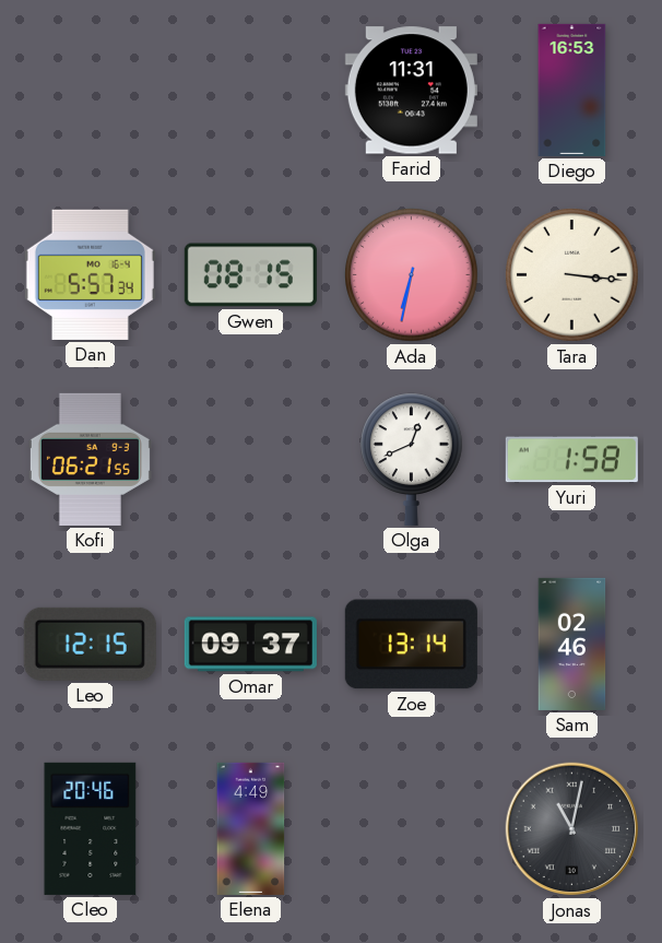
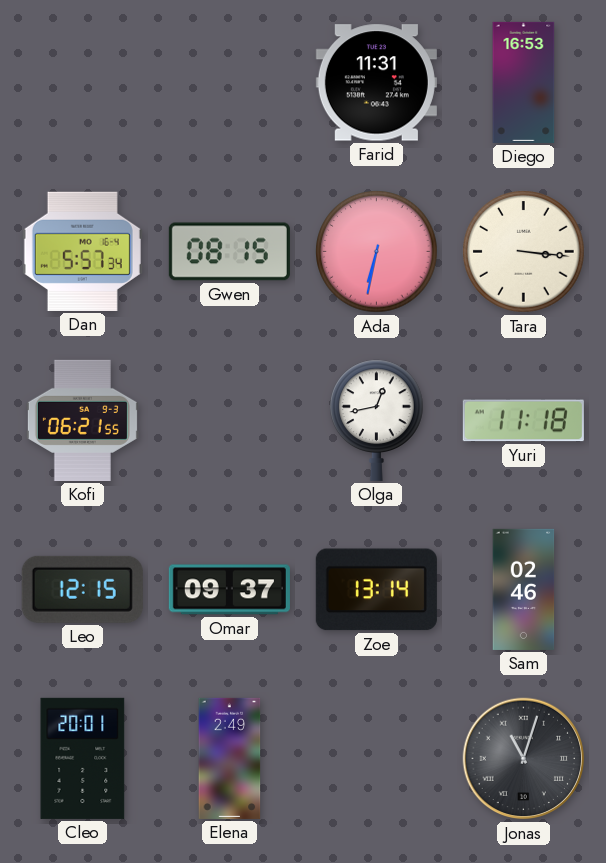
Olga: 12:41 -> 12:43
Yuri: 1:58 -> 11:18
Cleo: 20:46 -> 20:01
Elena: 4:49 -> 2:49
Jonas: 11:02 -> 11:03
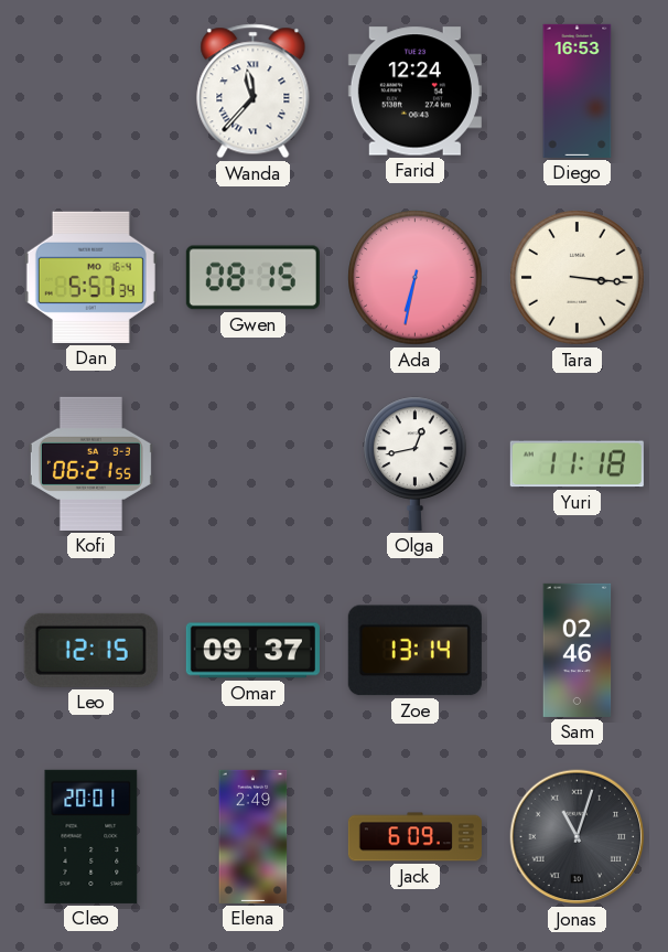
Wanda: none -> 11:37
Farid: 11:31 -> 12:24
Jack: none -> 6:09
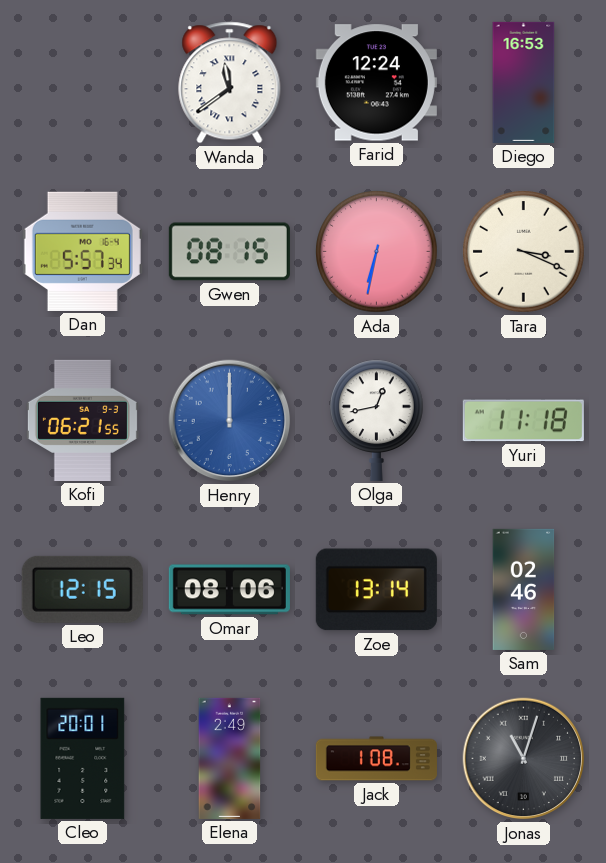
Wanda: 11:37 -> 11:39
Tara: 3:16 -> 3:19
Henry: none -> 12:00
Omar: 09:37 -> 08:06
Jack: 6:09 -> 1:08
